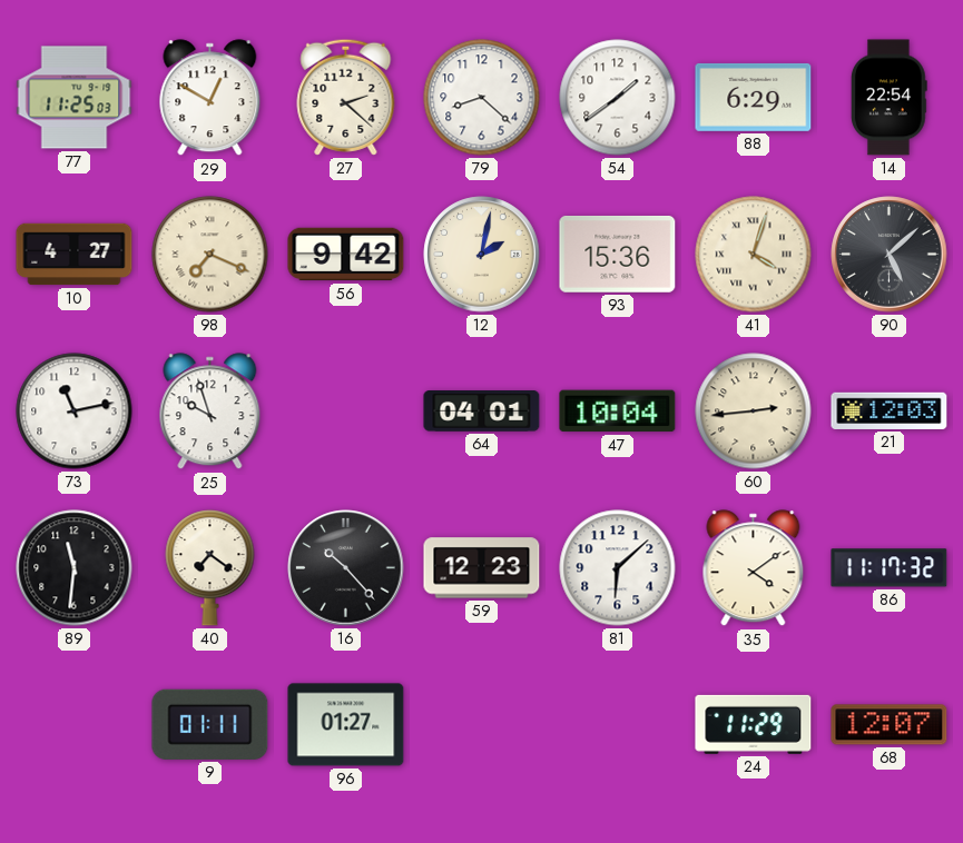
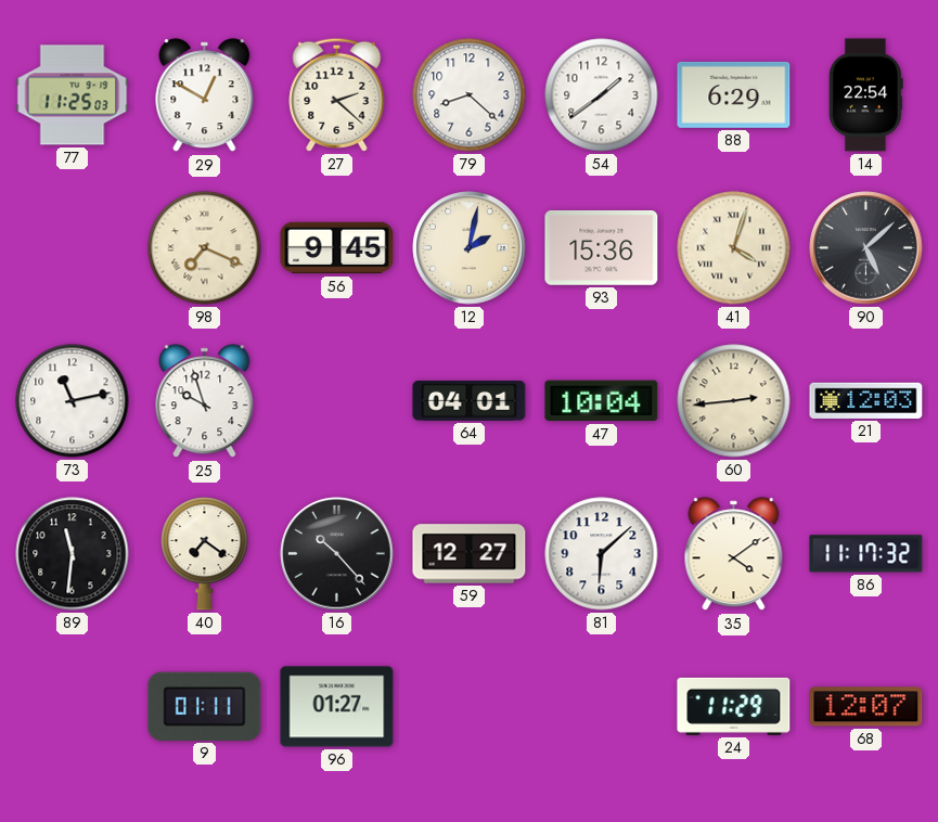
10: 4:27 -> none
56: 9:42 -> 9:45
59: 12:23 -> 12:27
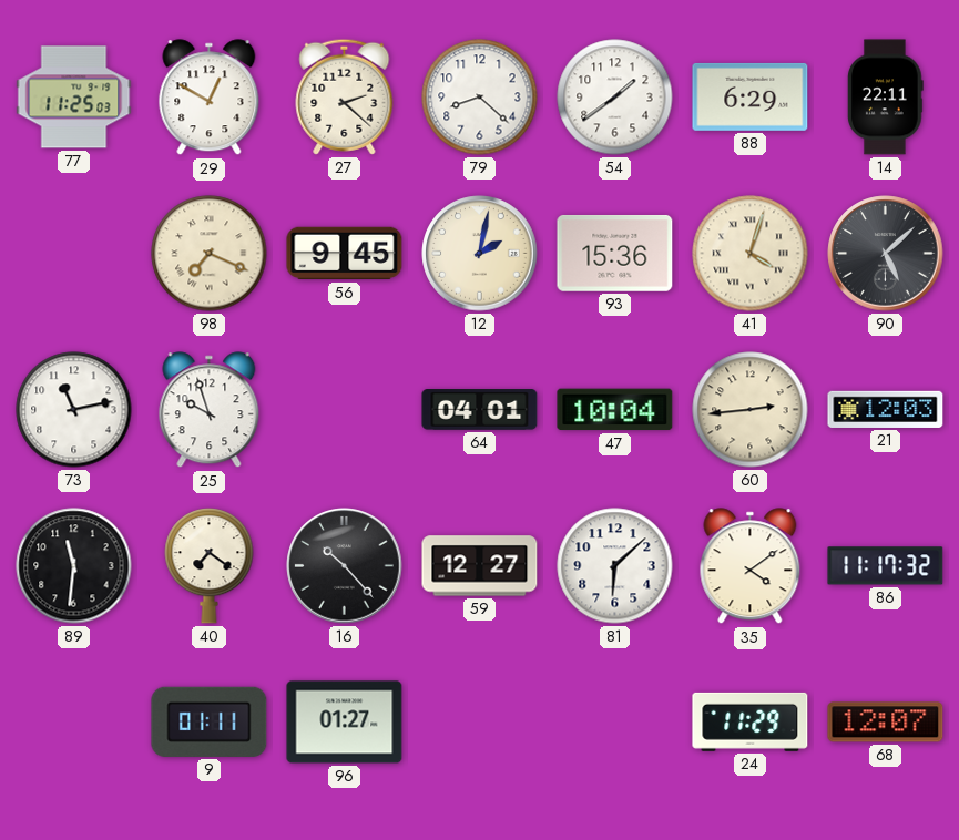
14: 22:54 -> 22:11
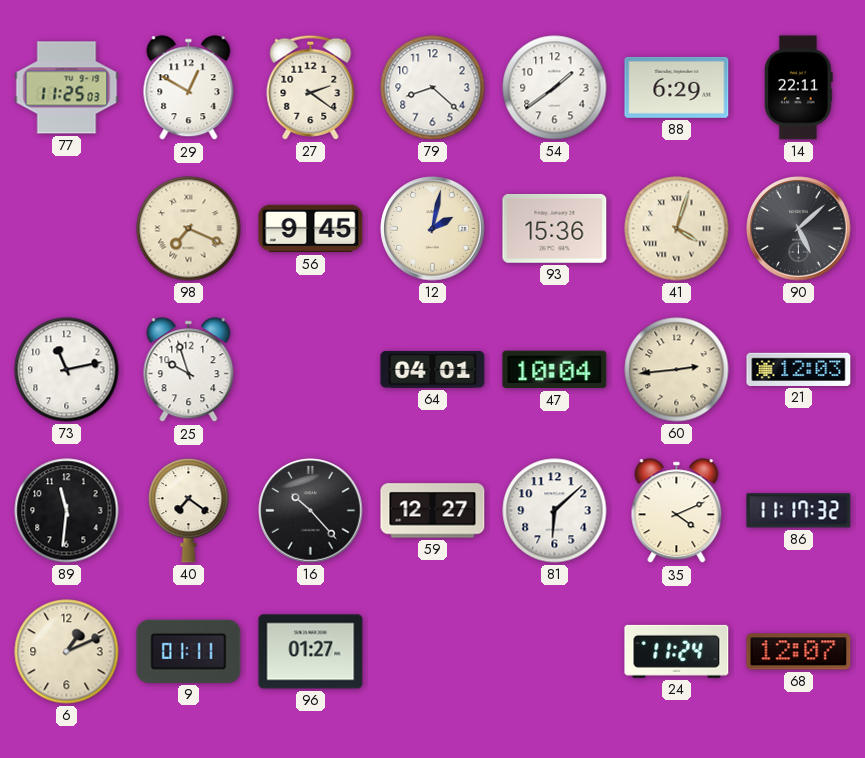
27: 2:22 -> 2:21
35: 4:09 -> 4:11
6: none -> 1:11
24: 11:29 -> 11:24
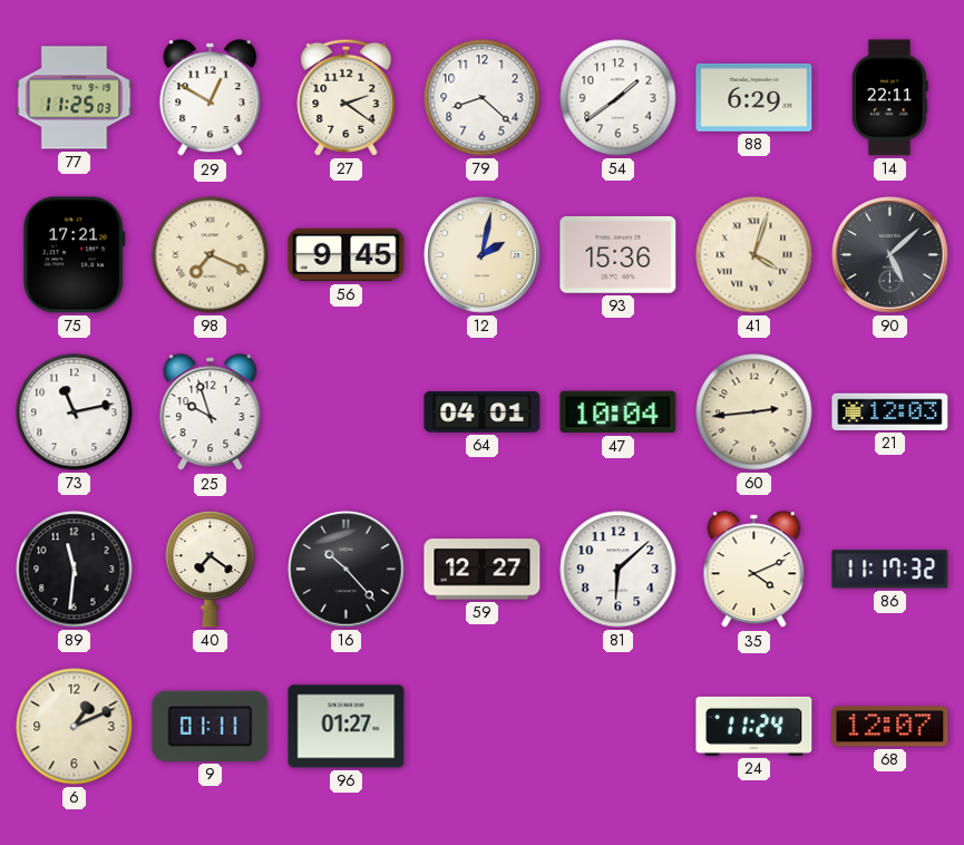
75: none -> 17:21
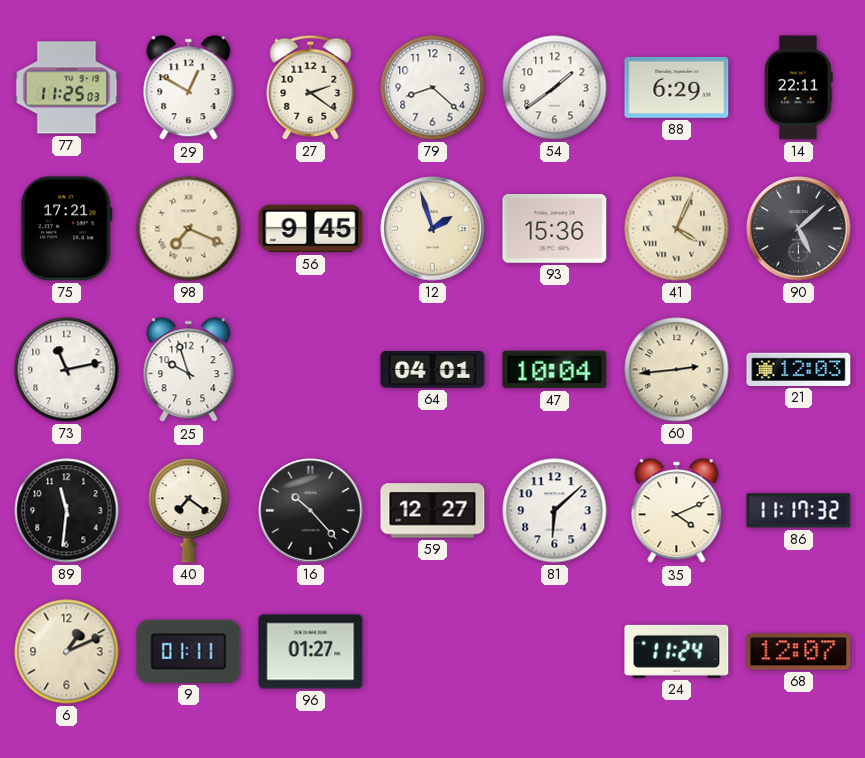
12: 2:02 -> 1:57
41: 4:03 -> 4:04
